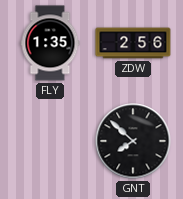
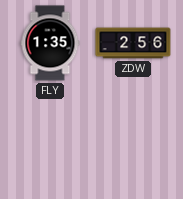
GNT: 7:52 -> none
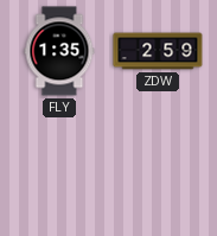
ZDW: 2:56 -> 2:59
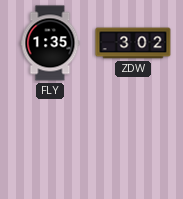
ZDW: 2:59 -> 3:02
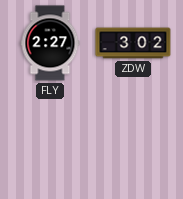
FLY: 1:35 -> 2:27
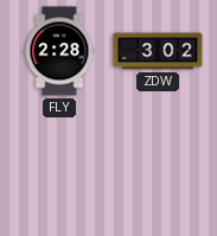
FLY: 2:27 -> 2:28
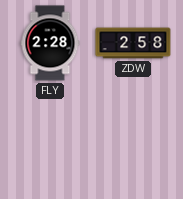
ZDW: 3:02 -> 2:58
